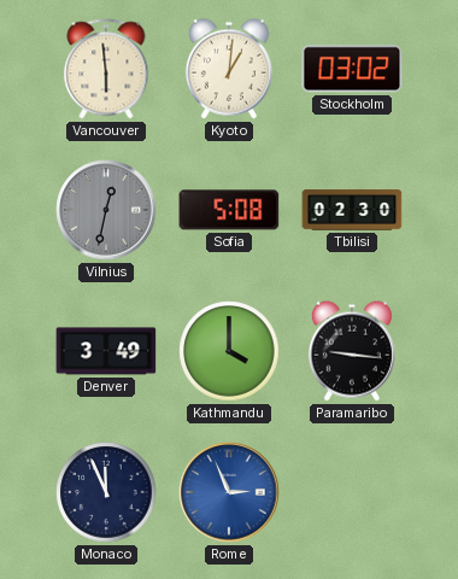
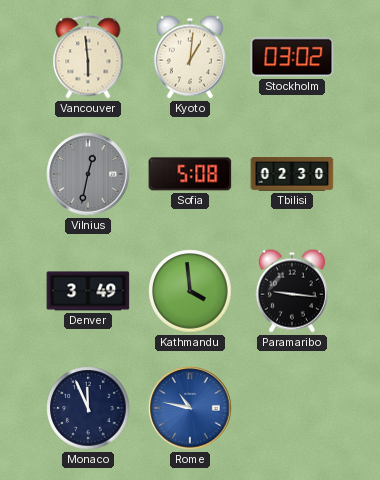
Kathmandu: 4:00 -> 3:59
Rome: 2:56 -> 10:47
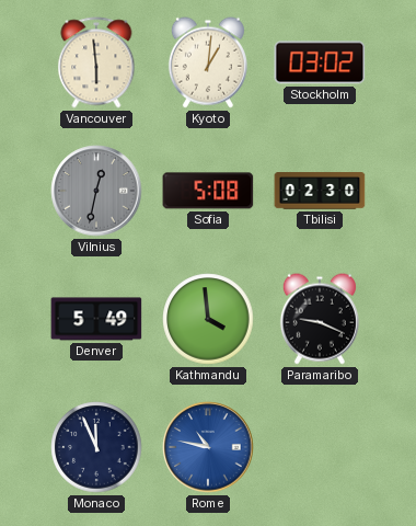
Denver: 3:49 -> 5:49
Paramaribo: 9:16 -> 9:19
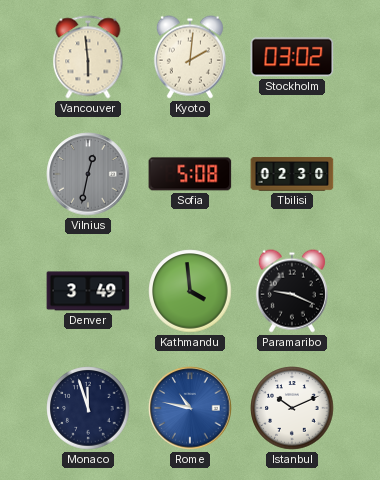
Kyoto: 1:01 -> 2:01
Denver: 5:49 -> 3:49
Monaco: 11:56 -> 11:57
Istanbul: none -> 10:11
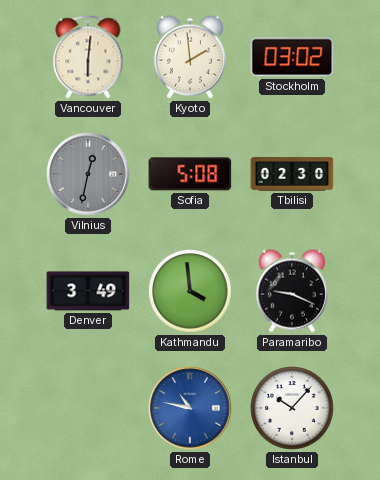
Vancouver: 5:59 -> 6:01
Kyoto: 2:01 -> 1:59
Monaco: 11:57 -> none
Istanbul: 10:11 -> 10:07
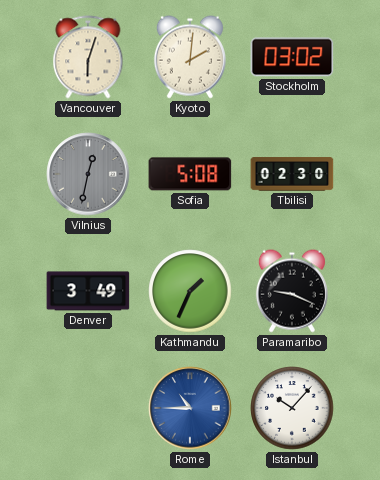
Vancouver: 6:01 -> 6:03
Kyoto: 1:59 -> 2:01
Kathmandu: 3:59 -> 1:34
Rome: 10:47 -> 10:45
